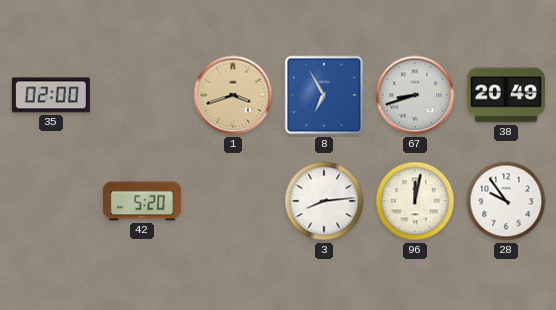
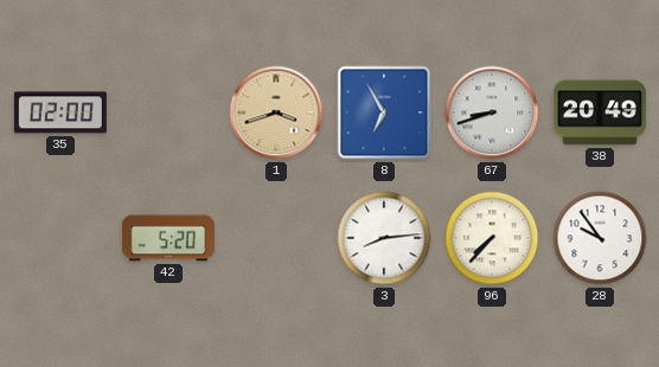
96: 12:02 -> 7:37
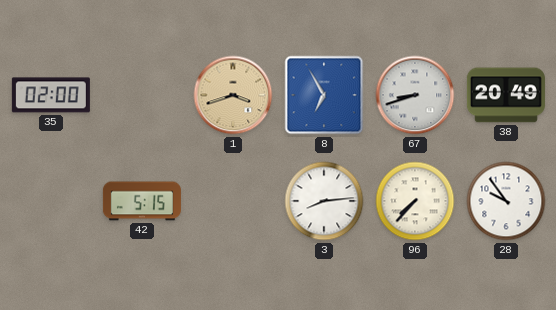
42: 5:20 -> 5:15
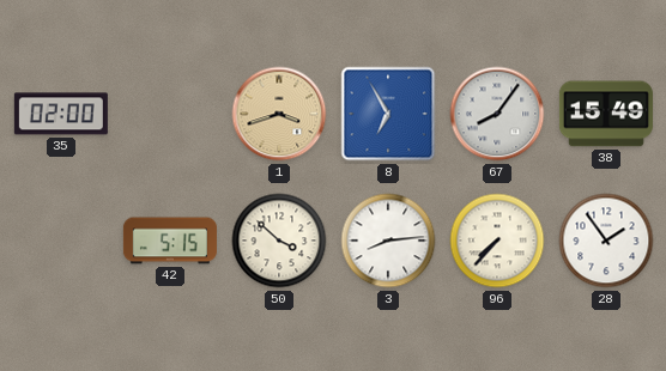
67: 8:42 -> 8:06
38: 20:49 -> 15:49
50: none -> 3:52
28: 9:54 -> 1:54
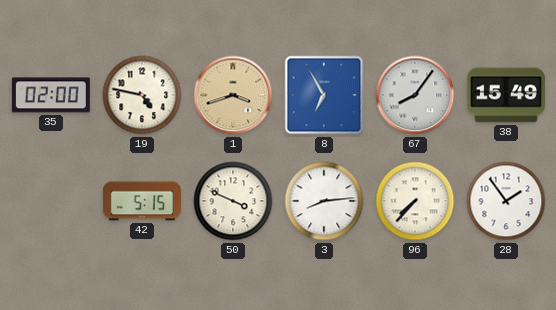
19: none -> 4:47
50: 3:52 -> 3:49
